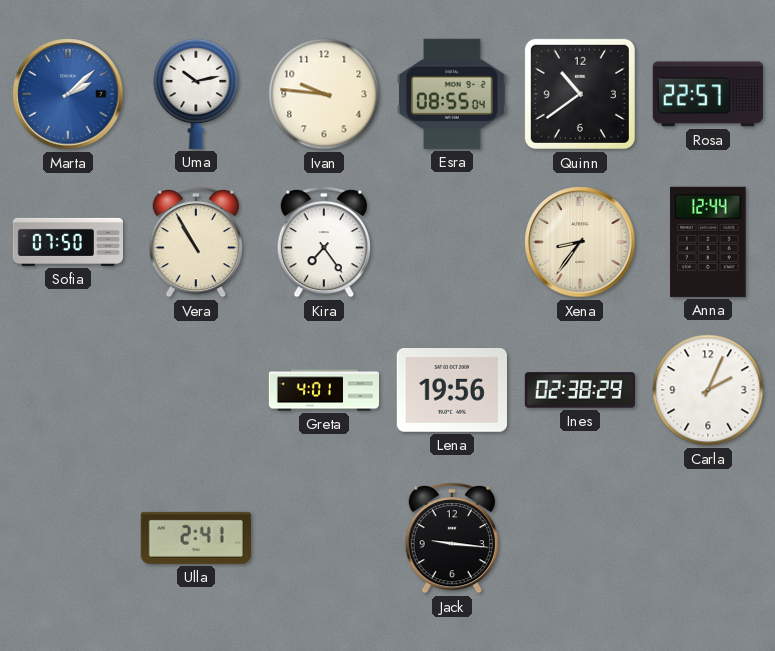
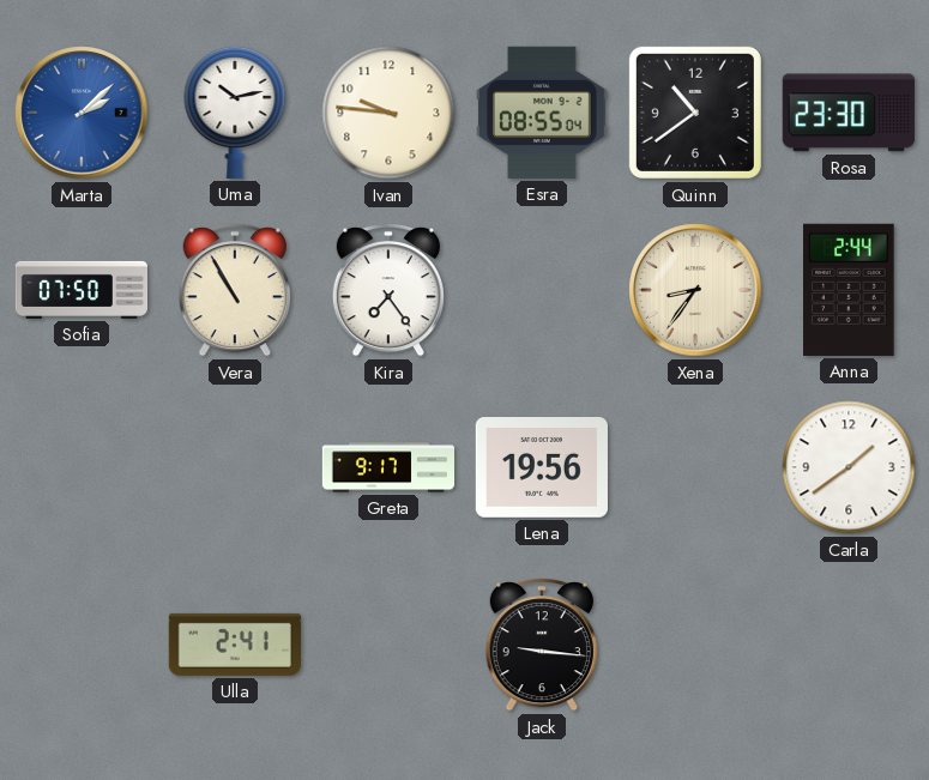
Rosa: 22:57 -> 23:30
Anna: 12:44 -> 2:44
Greta: 4:01 -> 9:17
Ines: 02:38 -> none
Carla: 2:04 -> 1:39
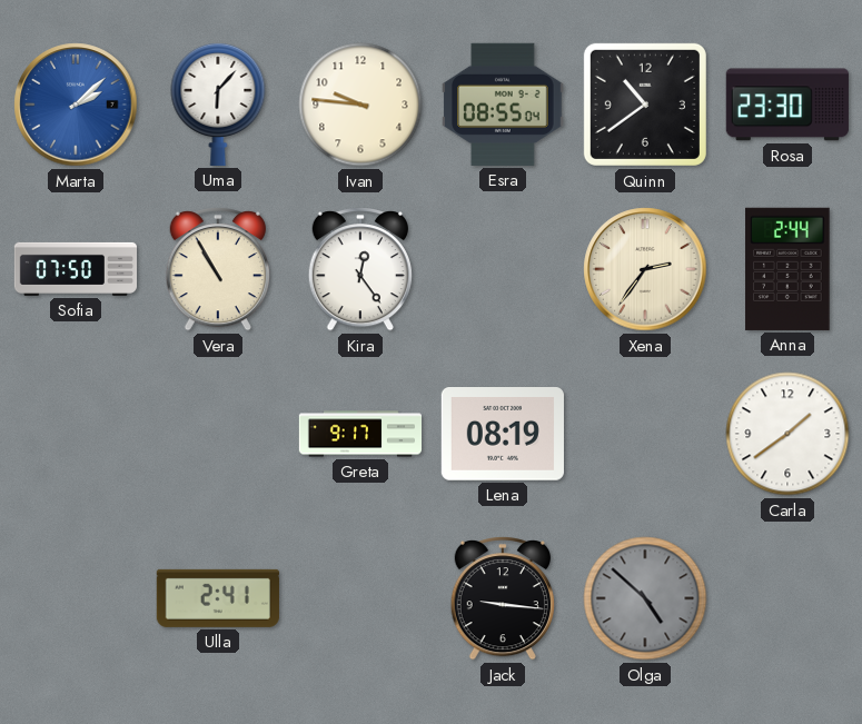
Uma: 10:13 -> 6:07
Kira: 7:24 -> 12:24
Xena: 8:36 -> 2:36
Lena: 19:56 -> 08:19
Olga: none -> 4:52
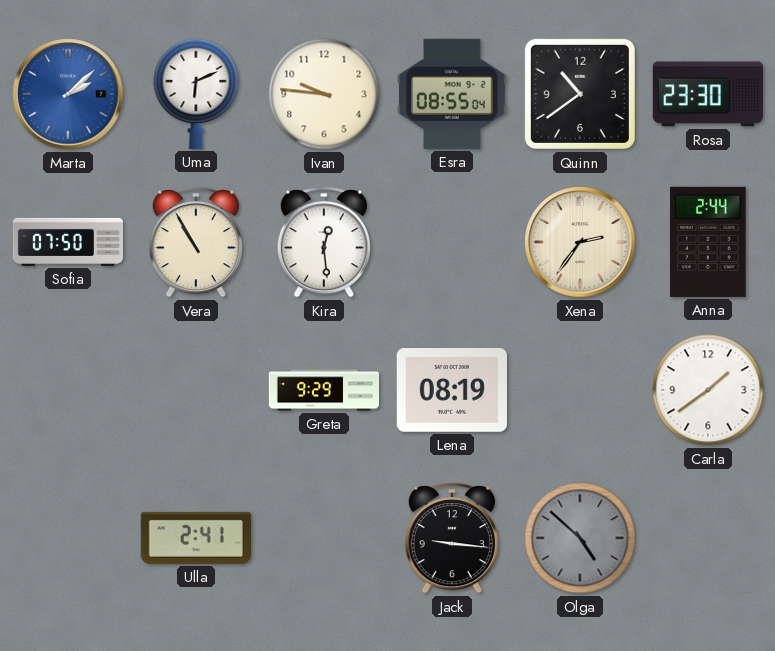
Uma: 6:07 -> 6:11
Kira: 12:24 -> 12:29
Greta: 9:17 -> 9:29
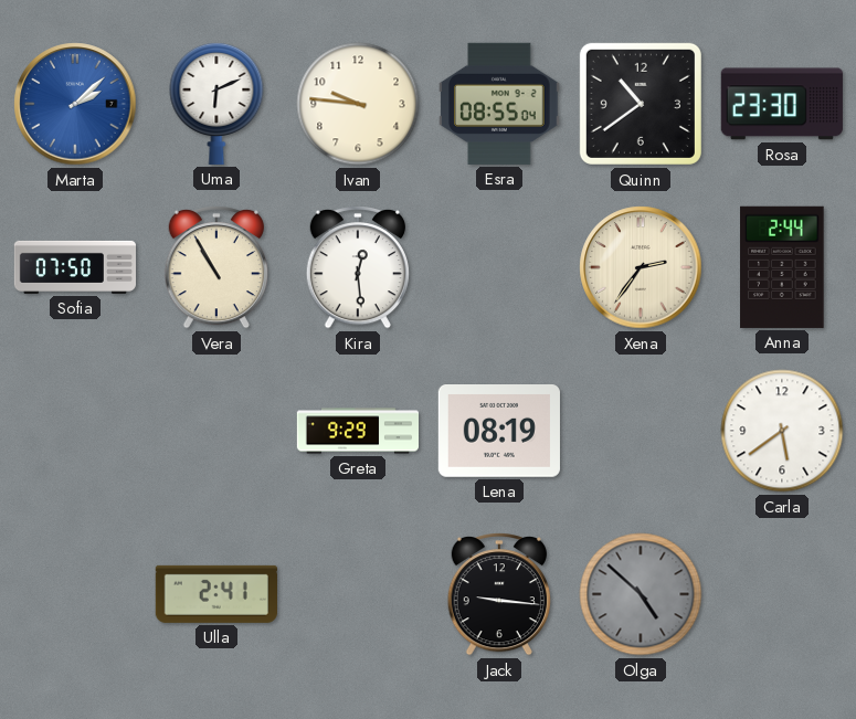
Carla: 1:39 -> 5:39
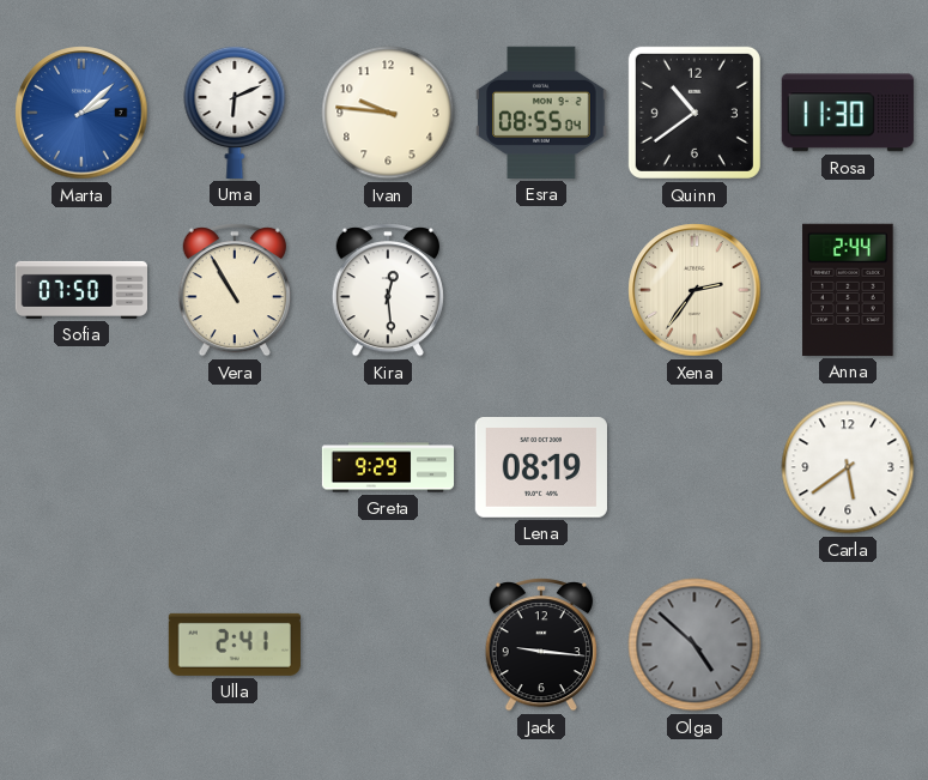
Rosa: 23:30 -> 11:30
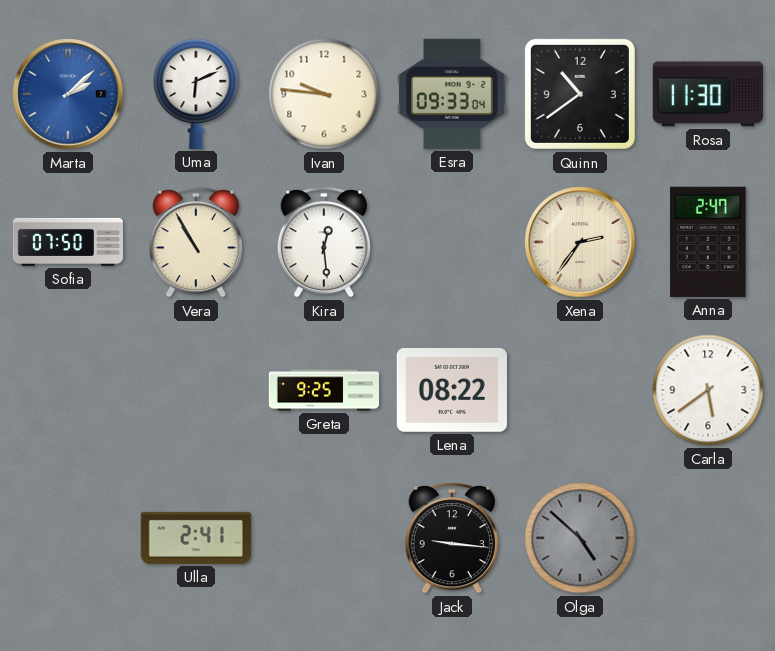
Esra: 08:55 -> 09:33
Anna: 2:44 -> 2:47
Greta: 9:29 -> 9:25
Lena: 08:19 -> 08:22
